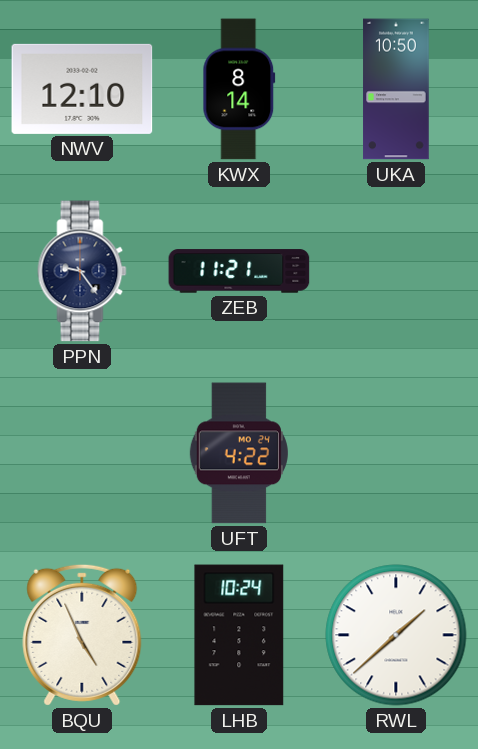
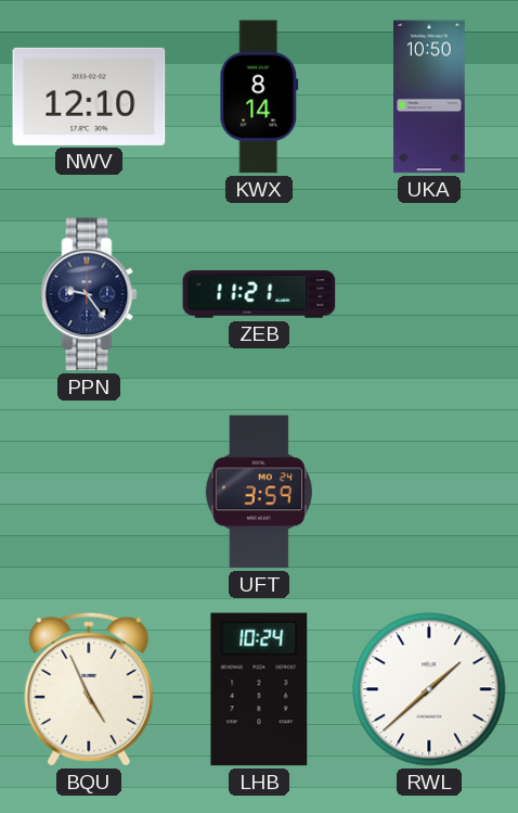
UFT: 4:22 -> 3:59
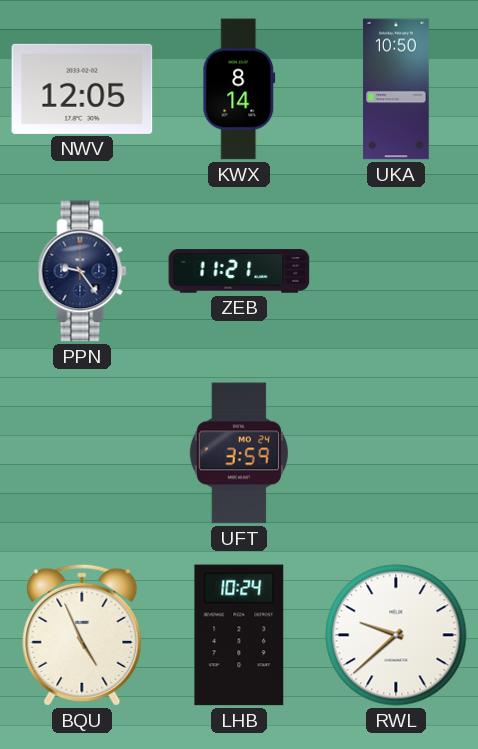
NWV: 12:10 -> 12:05
RWL: 1:38 -> 9:38
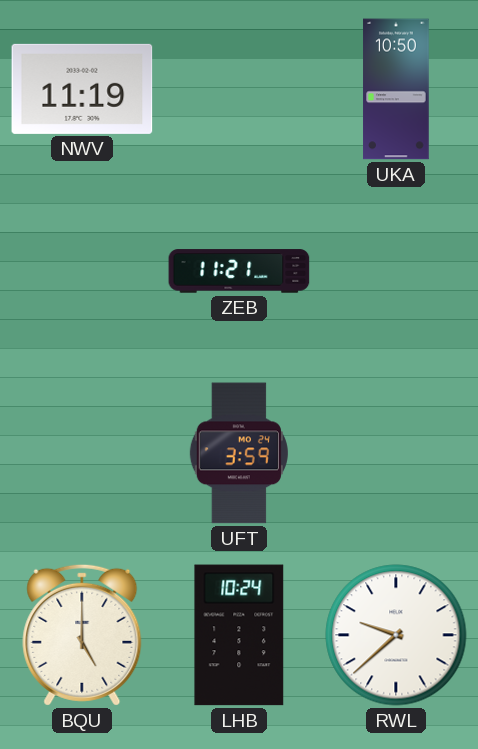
NWV: 12:05 -> 11:19
KWX: 8:14 -> none
PPN: 9:24 -> none
BQU: 4:56 -> 5:00
